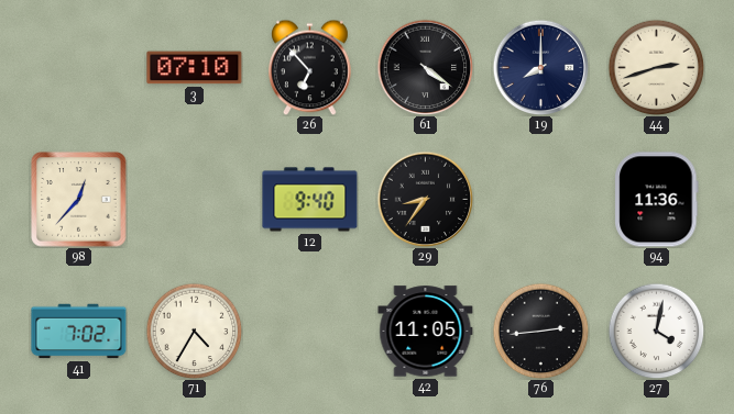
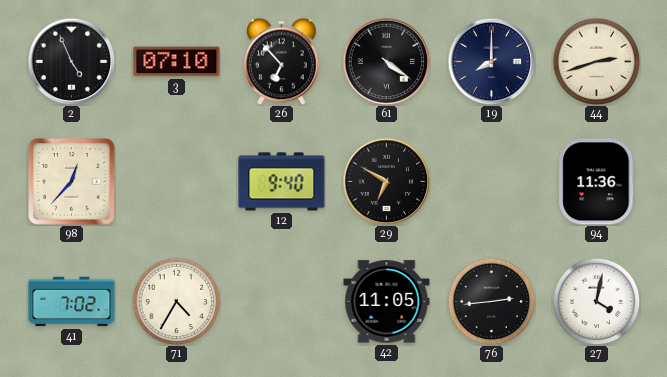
2: none -> 4:56
29: 8:36 -> 6:50
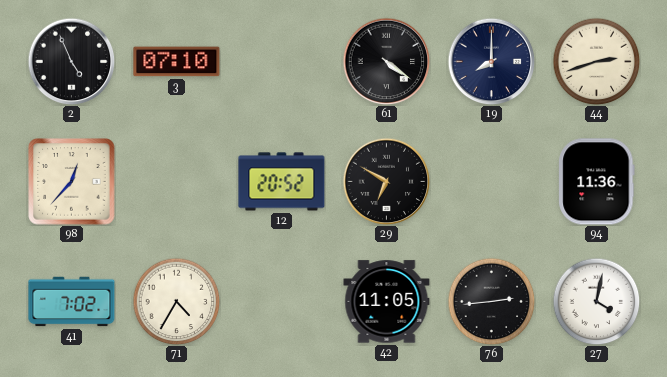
26: 6:53 -> none
12: 9:40 -> 20:52
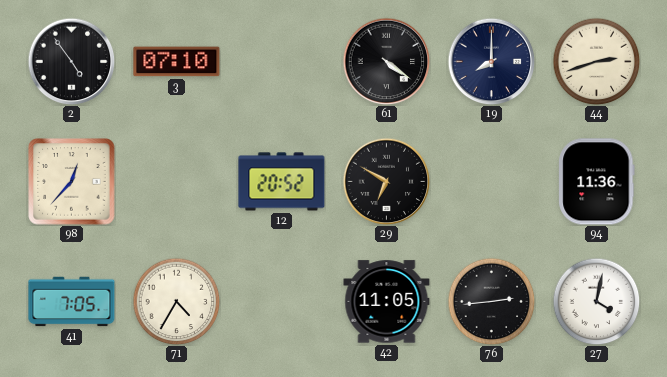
2: 4:56 -> 4:54
41: 7:02 -> 7:05
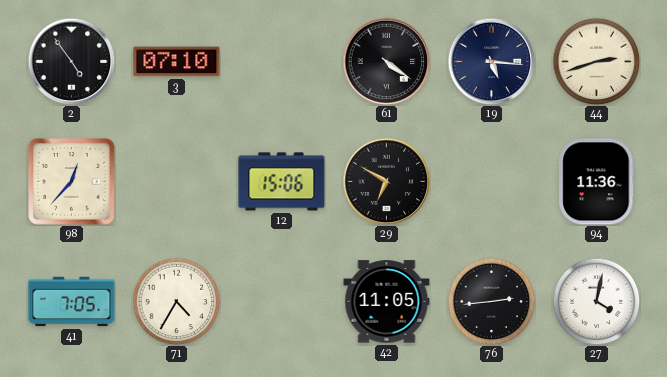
19: 8:00 -> 5:16
12: 20:52 -> 15:06
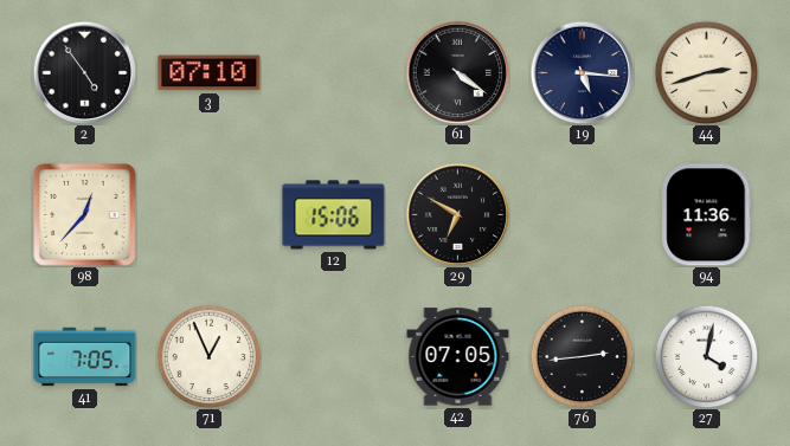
71: 4:35 -> 12:56
42: 11:05 -> 07:05
